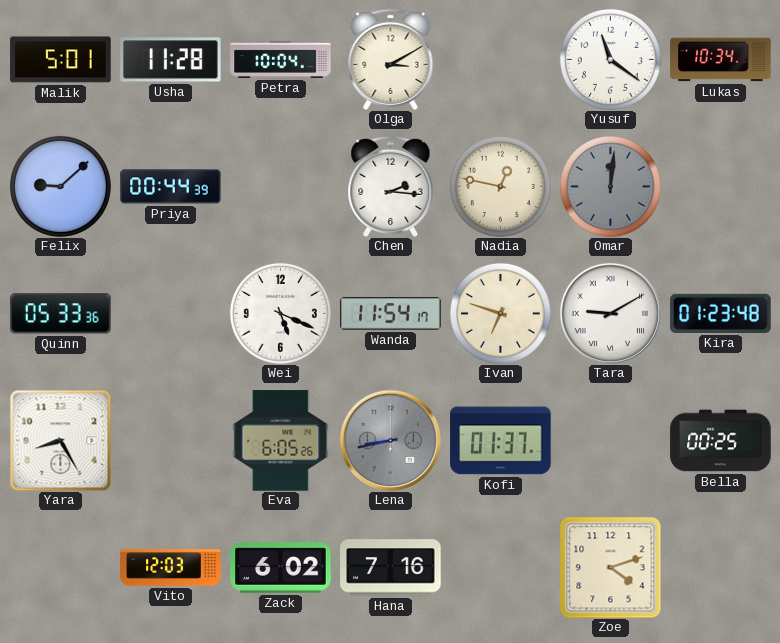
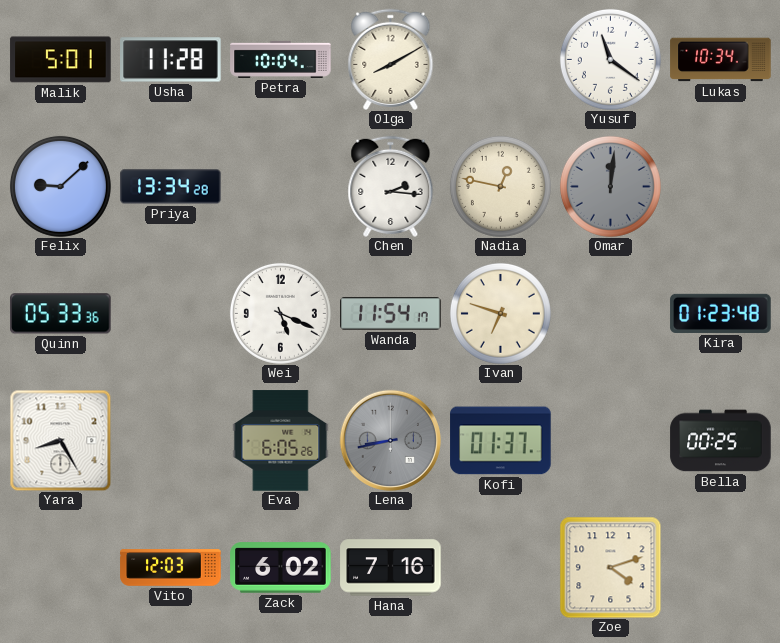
Olga: 3:10 -> 8:10
Priya: 00:44 -> 13:34
Tara: 9:10 -> none
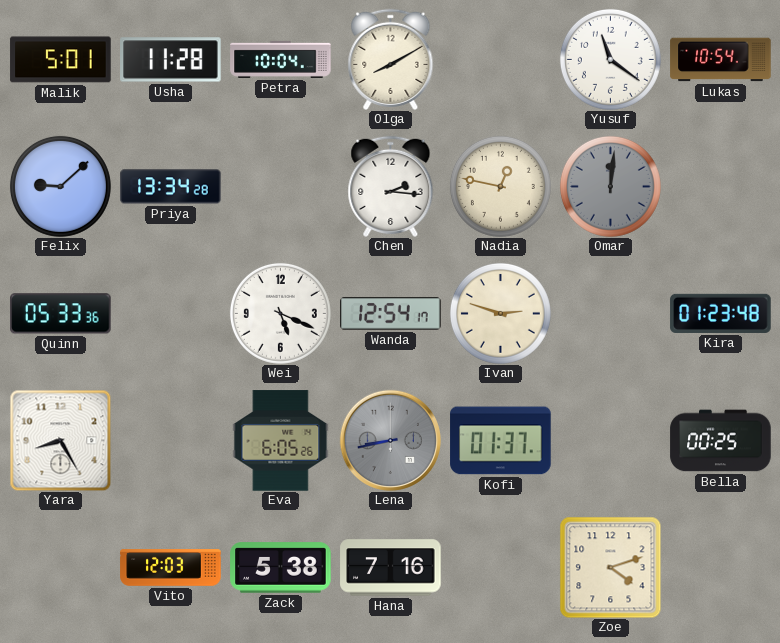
Lukas: 10:34 -> 10:54
Wanda: 11:54 -> 12:54
Ivan: 6:48 -> 2:48
Zack: 6:02 -> 5:38
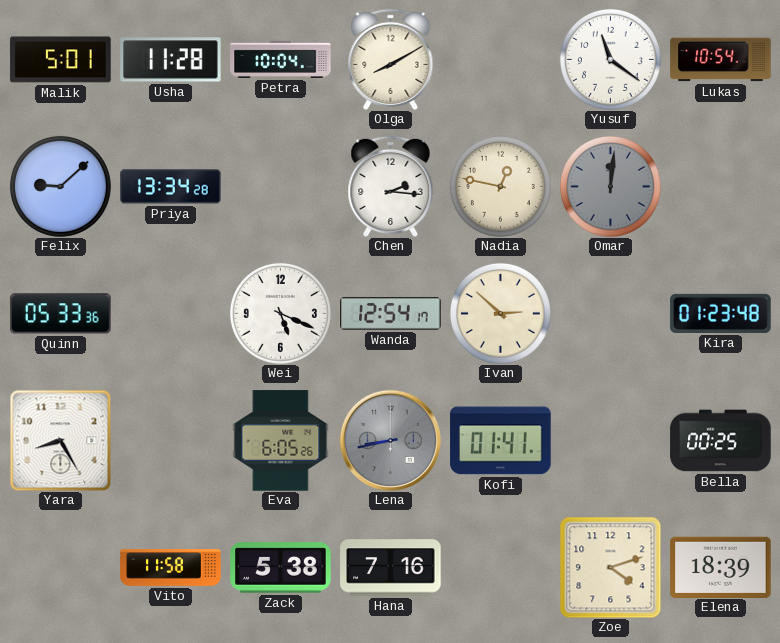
Ivan: 2:48 -> 2:52
Kofi: 01:37 -> 01:41
Vito: 12:03 -> 11:58
Elena: none -> 18:39
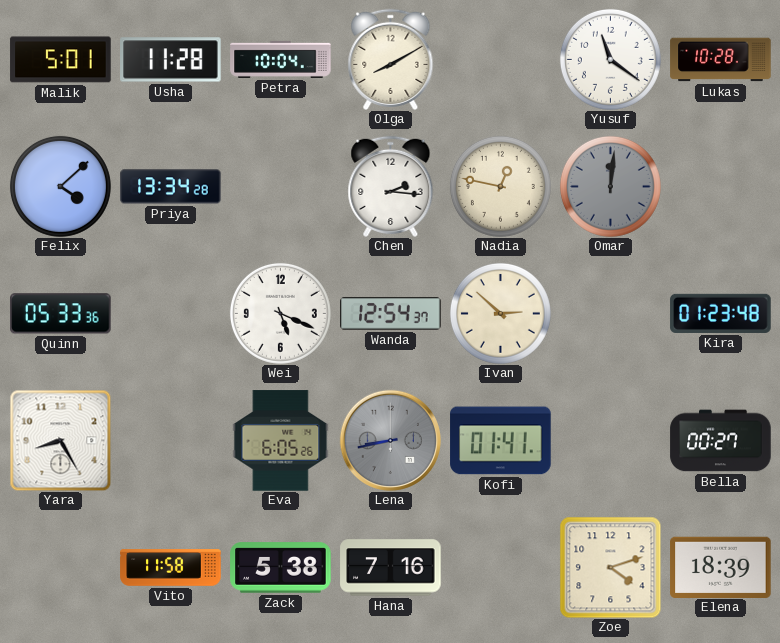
Lukas: 10:54 -> 10:28
Felix: 9:08 -> 4:08
Wanda: 12:54:17 -> 12:54:37
Bella: 00:25 -> 00:27
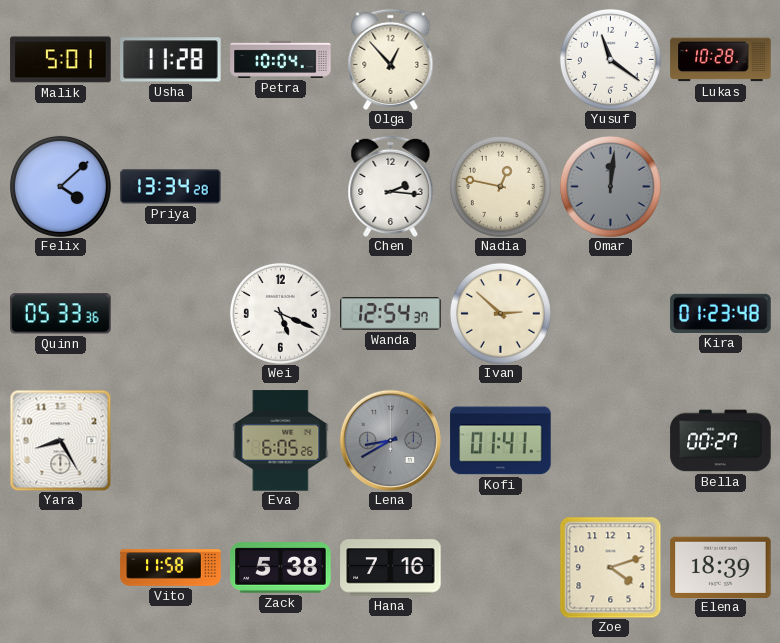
Olga: 8:10 -> 12:53
Lena: 8:43 -> 8:40
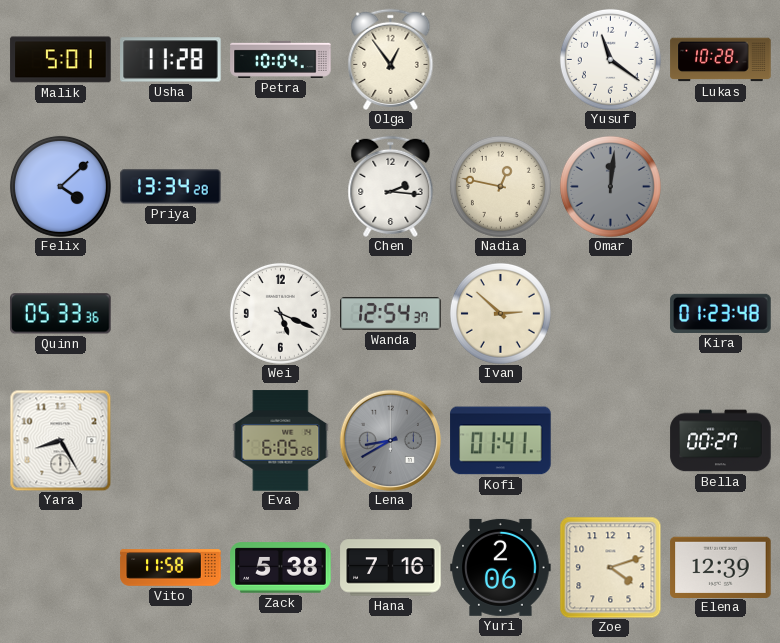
Olga: 12:53 -> 12:54
Yuri: none -> 2:06
Elena: 18:39 -> 12:39
